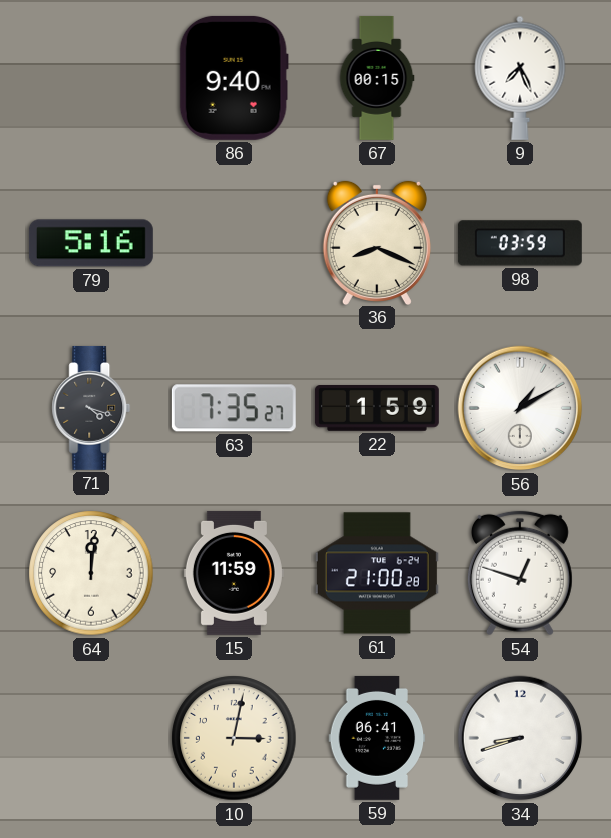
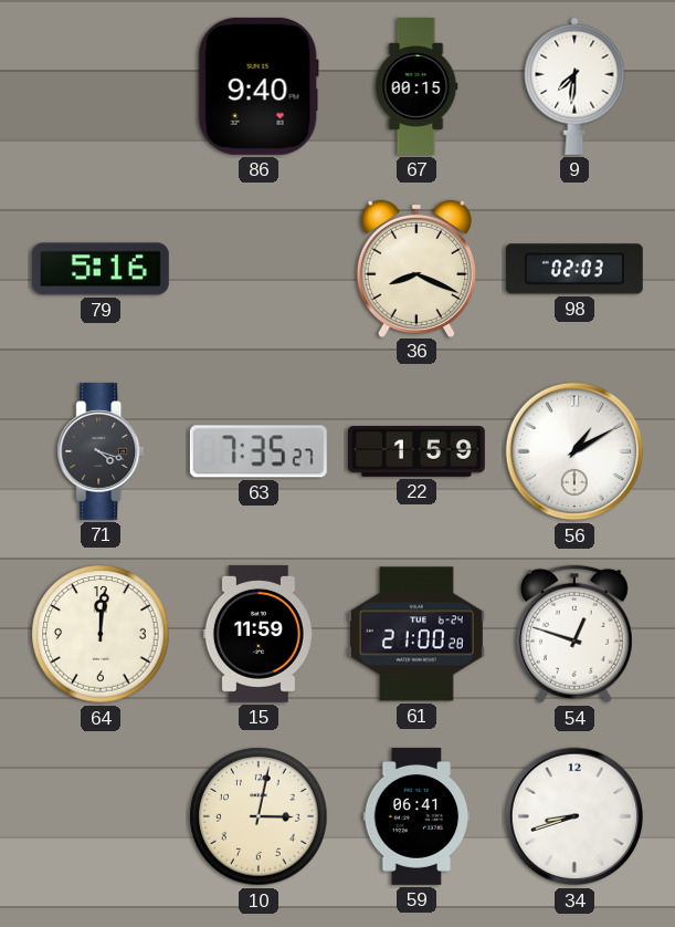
9: 7:26 -> 7:31
98: 03:59 -> 02:03
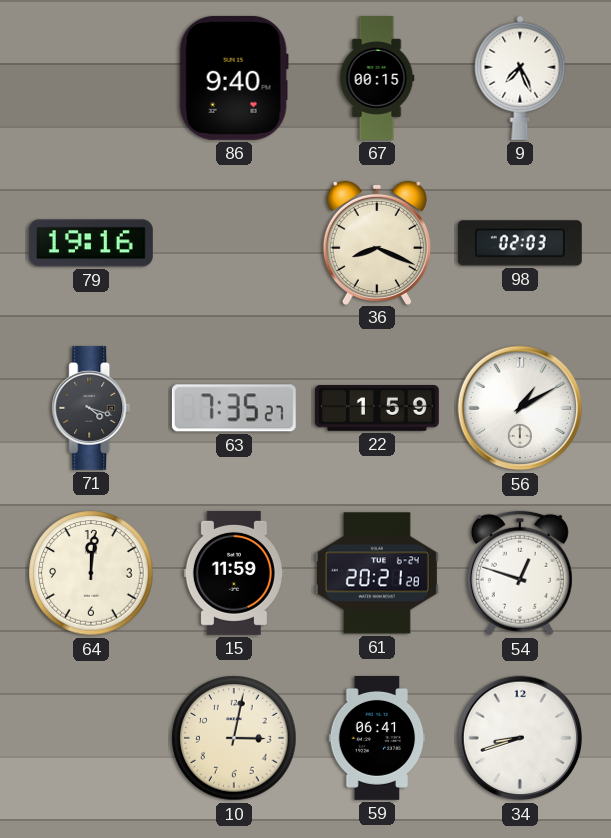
9: 7:31 -> 7:26
79: 5:16 -> 19:16
61: 21:00 -> 20:21
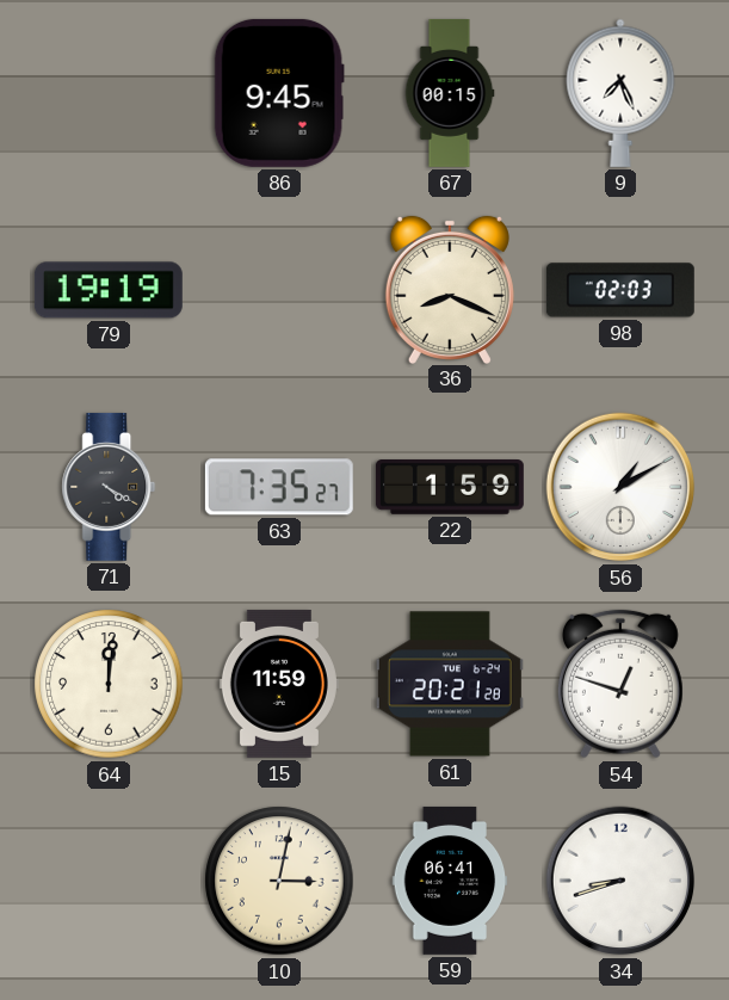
86: 9:40 -> 9:45
79: 19:16 -> 19:19
71: 4:18 -> 4:20
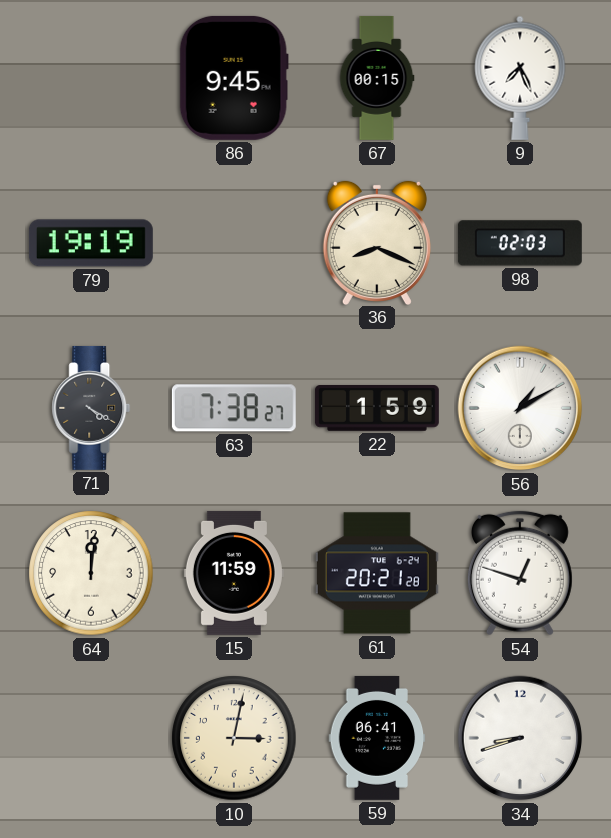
63: 7:35 -> 7:38
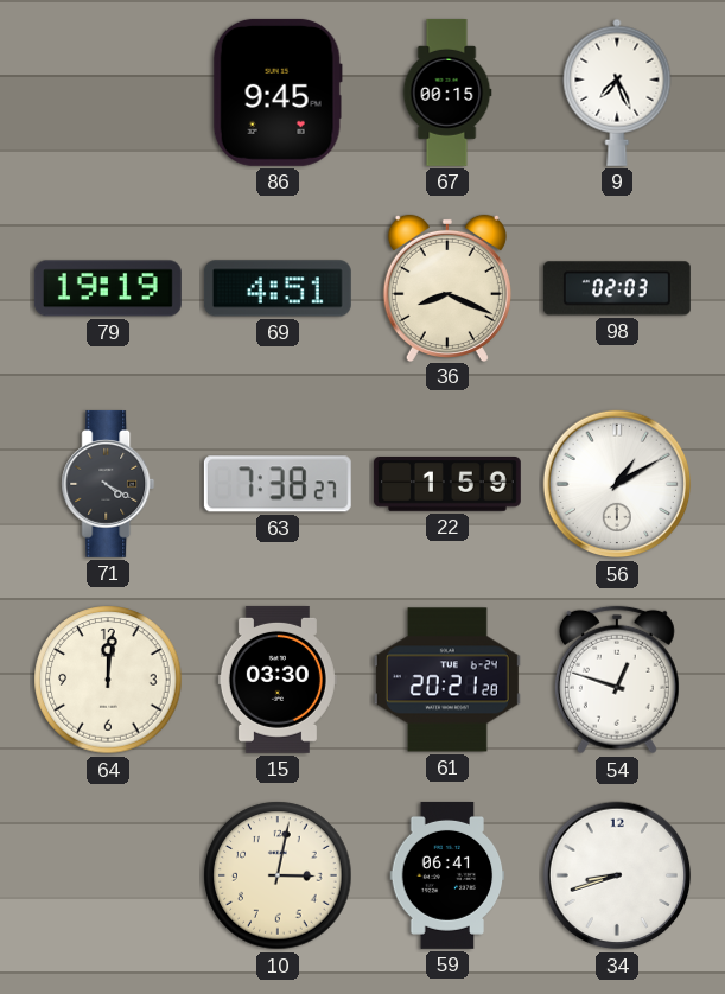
69: none -> 4:51
15: 11:59 -> 03:30
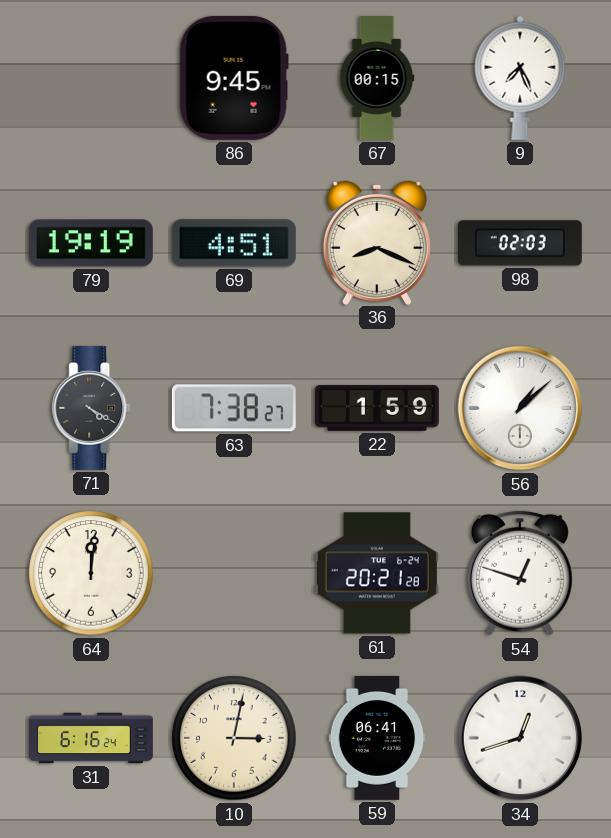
56: 1:10 -> 1:08
15: 03:30 -> none
31: none -> 6:16
34: 8:42 -> 12:42
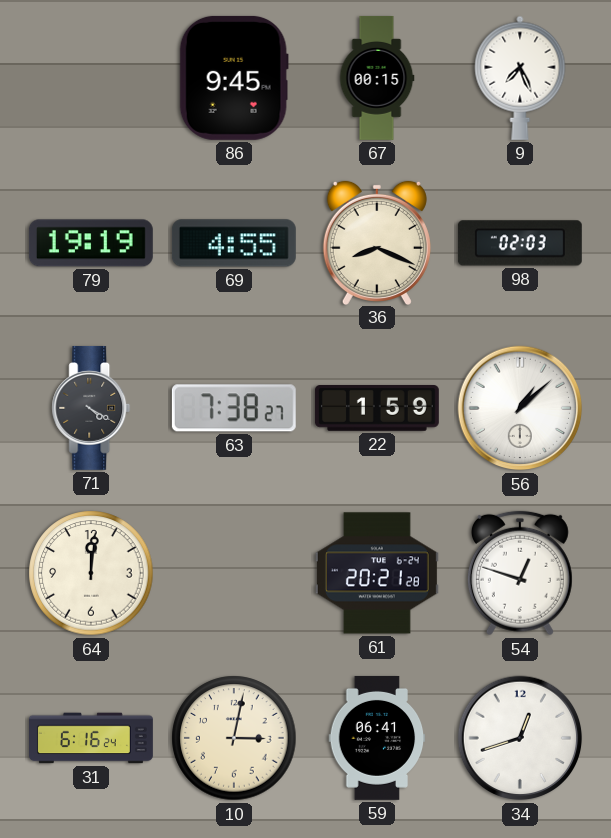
69: 4:51 -> 4:55
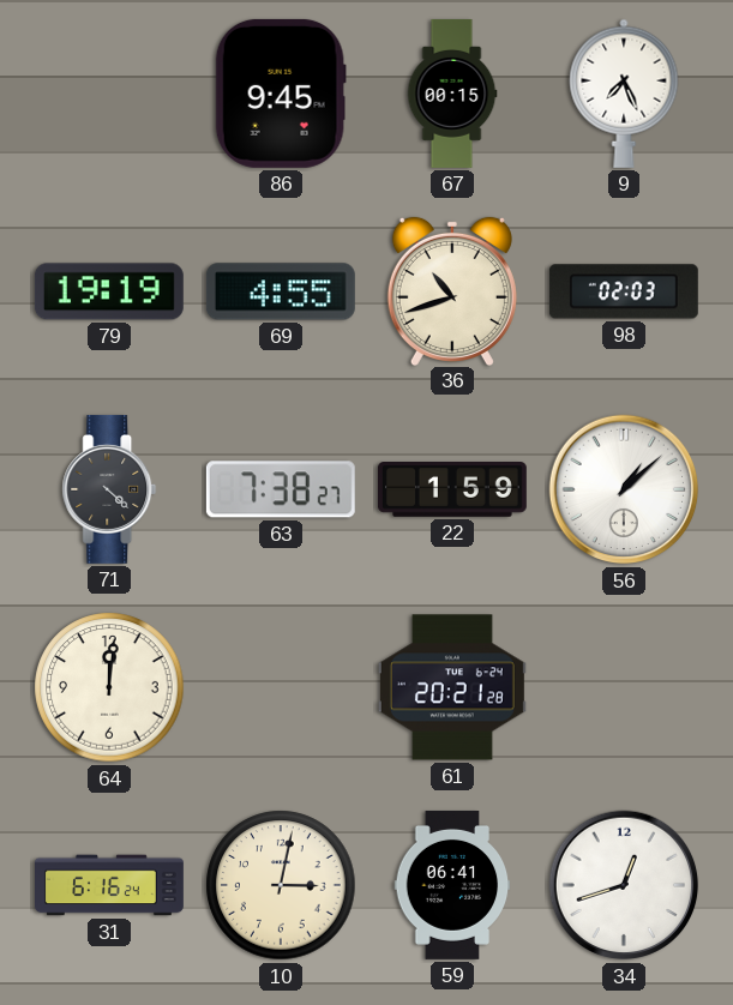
36: 8:19 -> 10:42
71: 4:20 -> 4:22
54: 12:48 -> none
